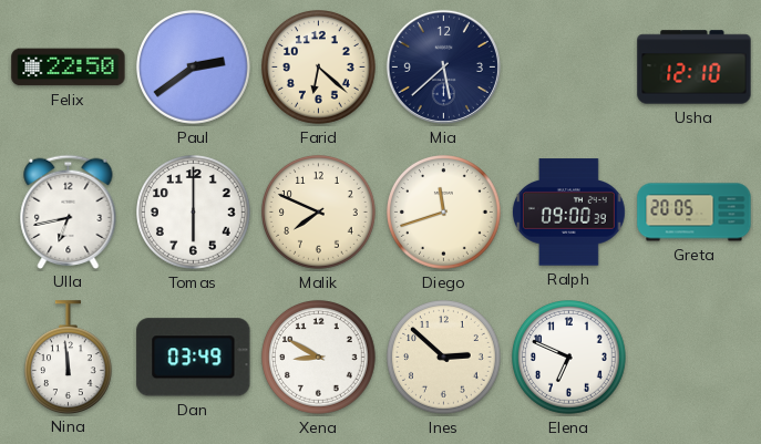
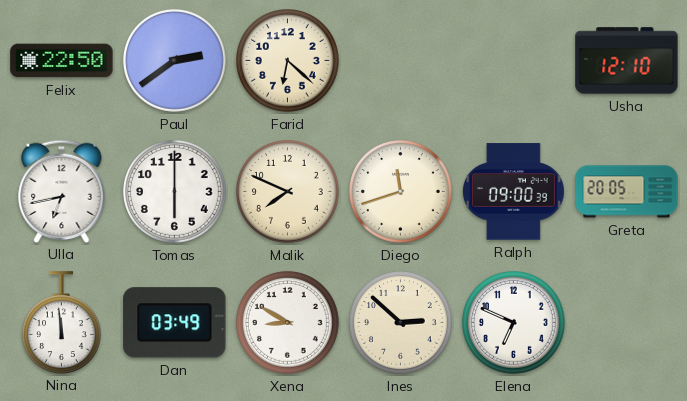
Mia: 5:38 -> none
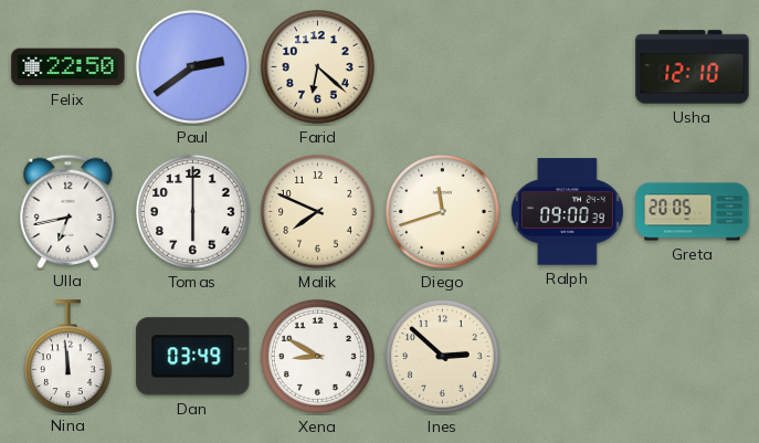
Elena: 6:49 -> none
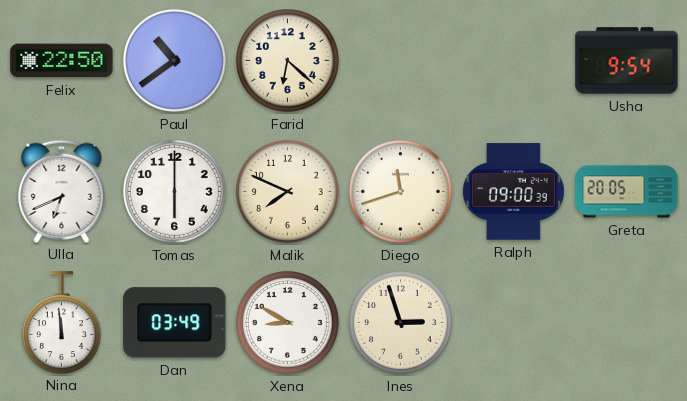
Paul: 2:39 -> 10:39
Usha: 12:10 -> 9:54
Ulla: 6:43 -> 6:41
Ines: 2:52 -> 2:57
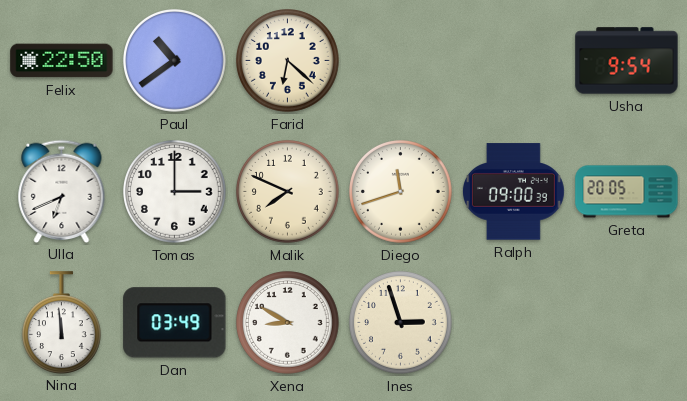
Tomas: 6:00 -> 3:00
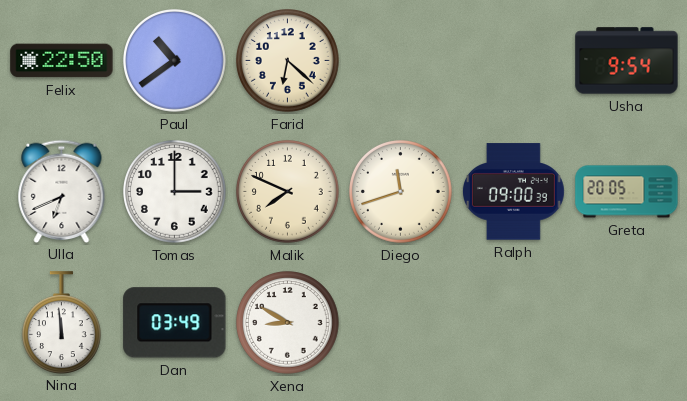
Ines: 2:57 -> none
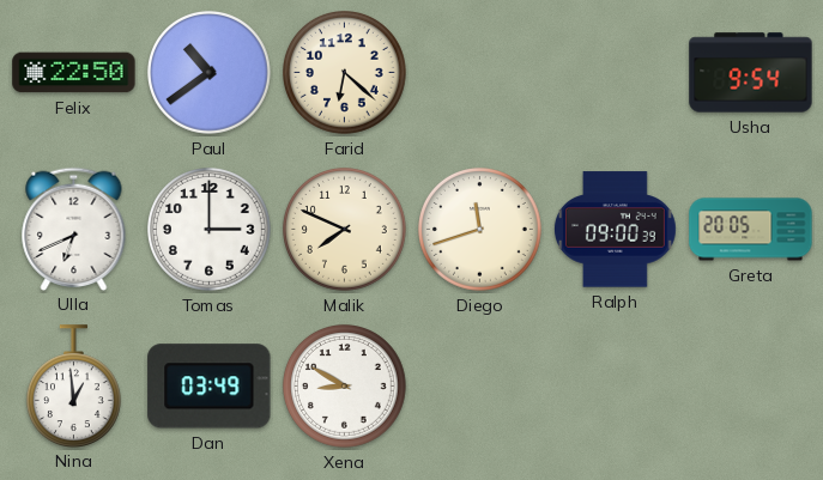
Nina: 11:59 -> 12:59
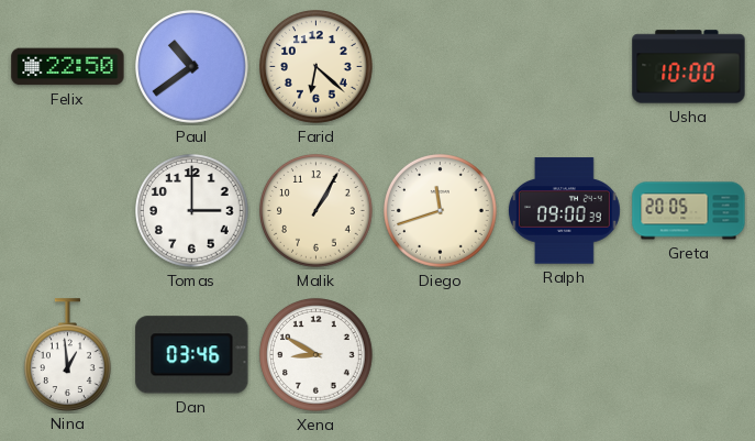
Usha: 9:54 -> 10:00
Ulla: 6:41 -> none
Malik: 7:49 -> 1:05
Dan: 03:49 -> 03:46
